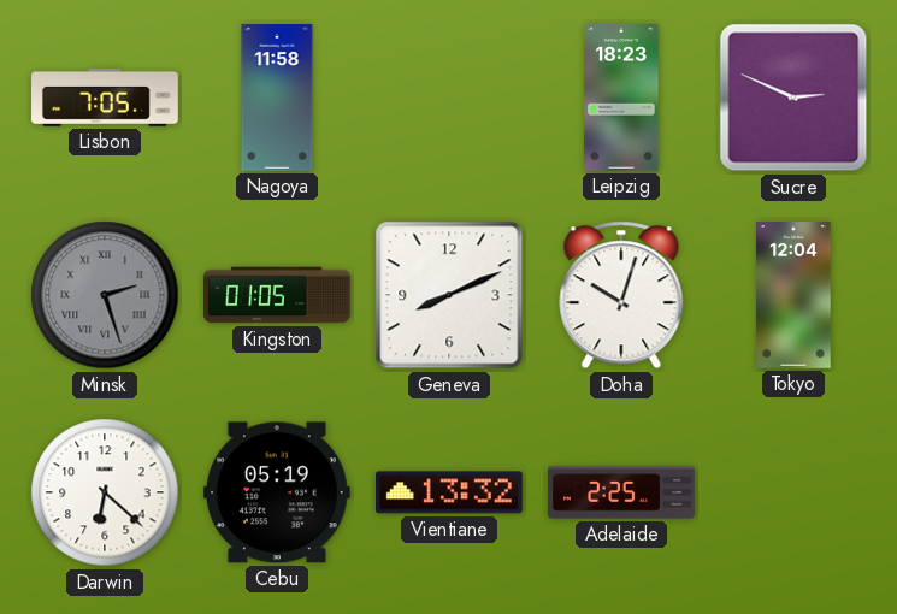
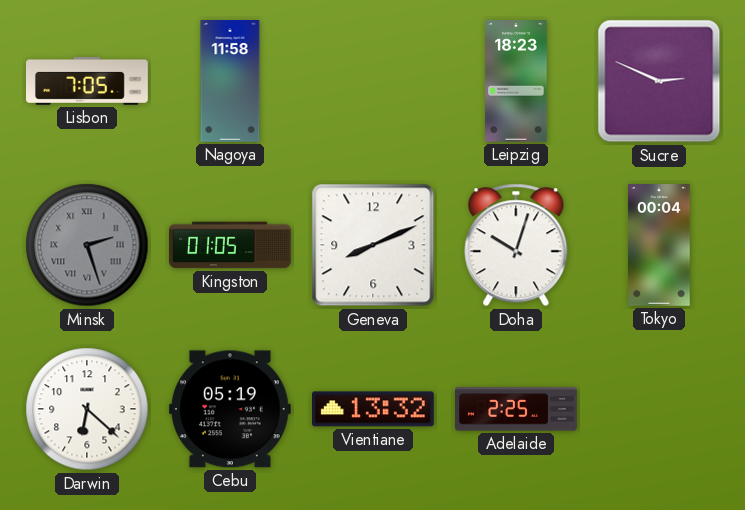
Tokyo: 12:04 -> 00:04
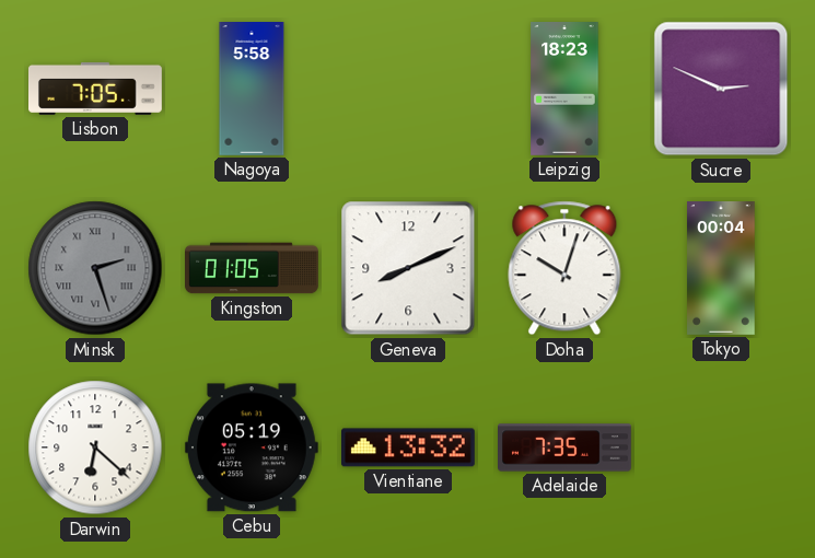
Nagoya: 11:58 -> 5:58
Adelaide: 2:25 -> 7:35
